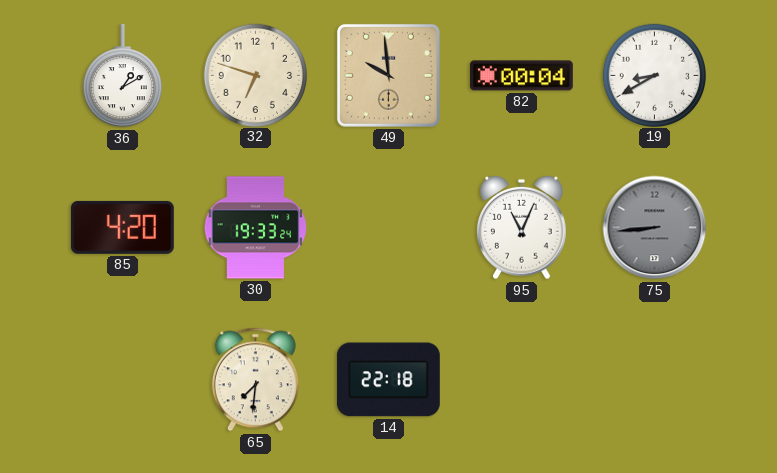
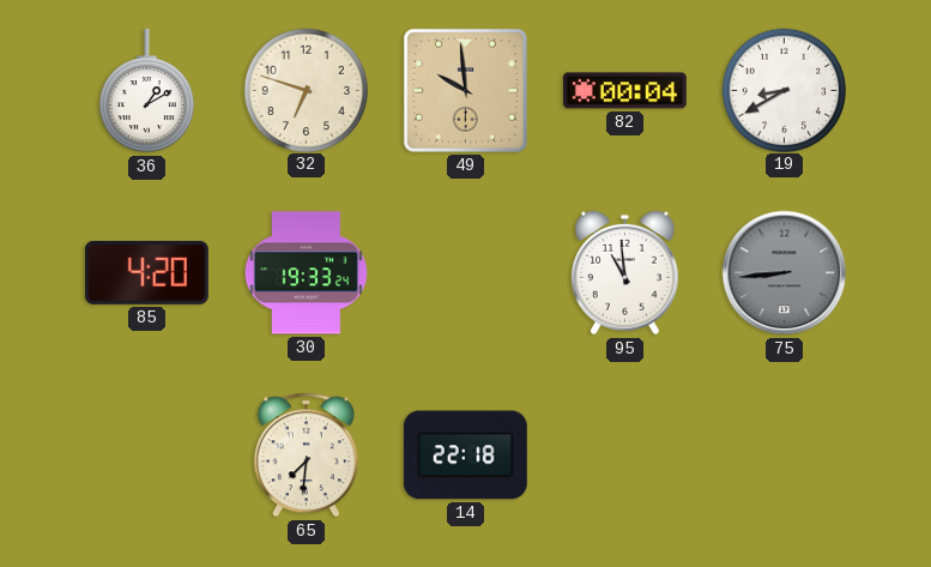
95: 11:04 -> 10:59
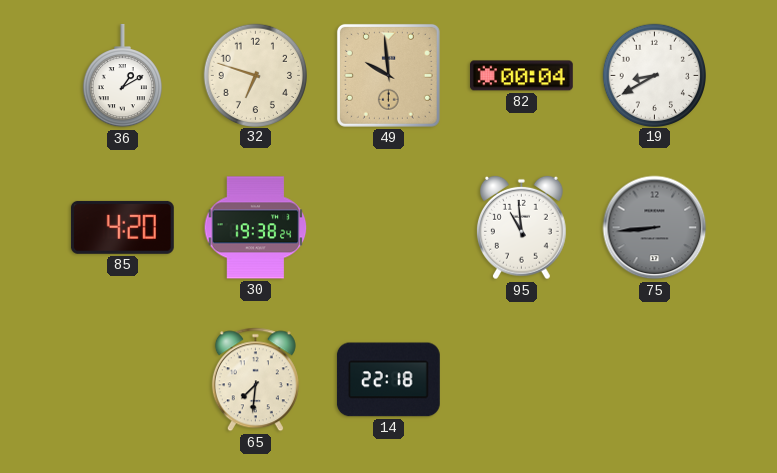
30: 19:33 -> 19:38
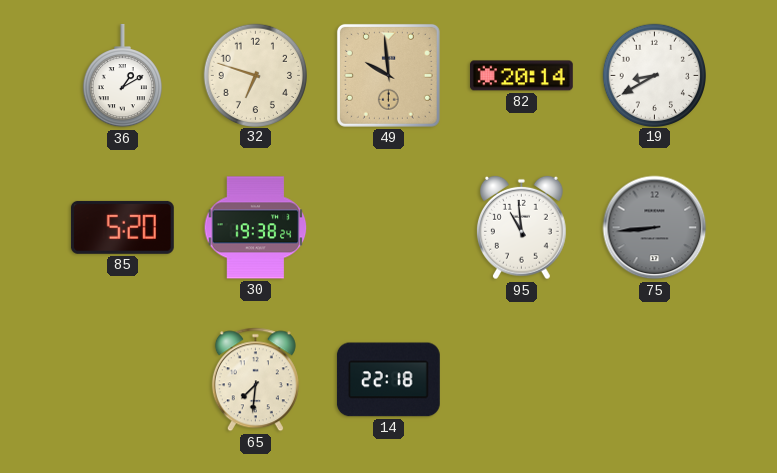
82: 00:04 -> 20:14
85: 4:20 -> 5:20
